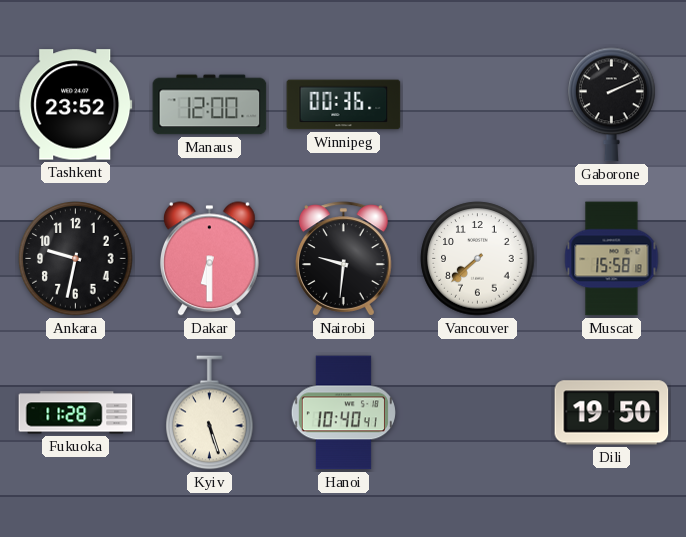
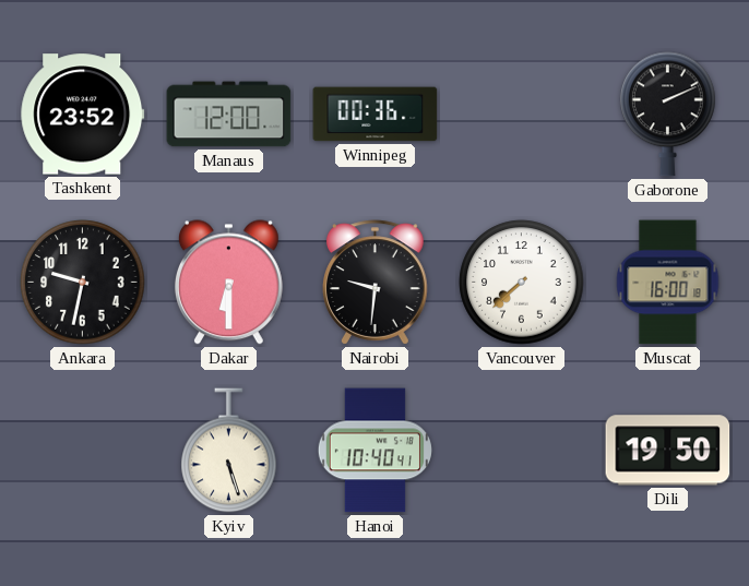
Muscat: 15:58 -> 16:00
Fukuoka: 11:28 -> none
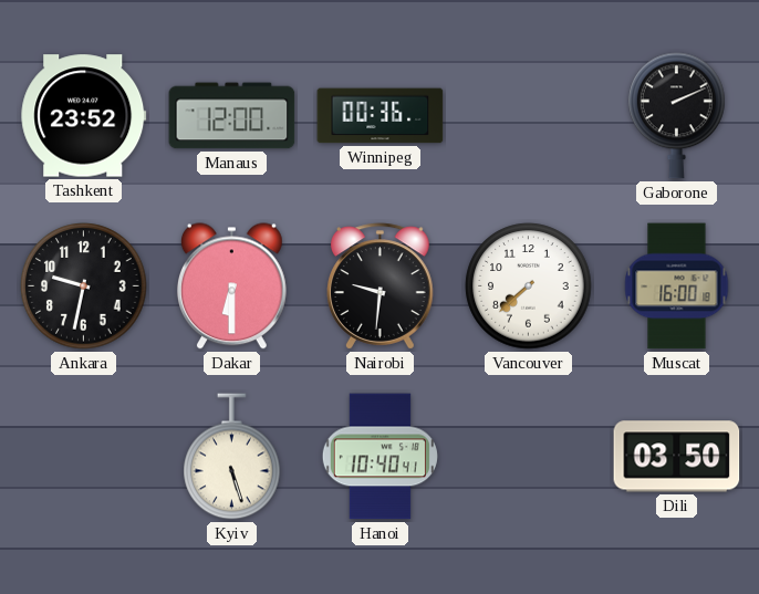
Dili: 19:50 -> 03:50
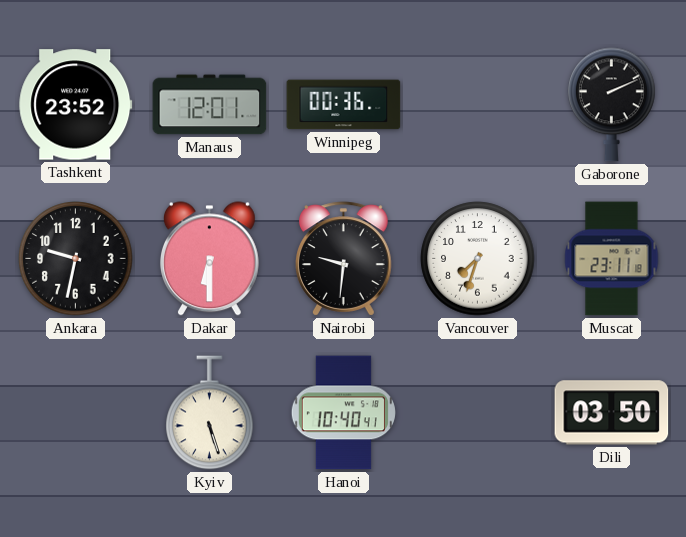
Manaus: 12:00 -> 12:01
Vancouver: 7:38 -> 7:33
Muscat: 16:00 -> 23:11
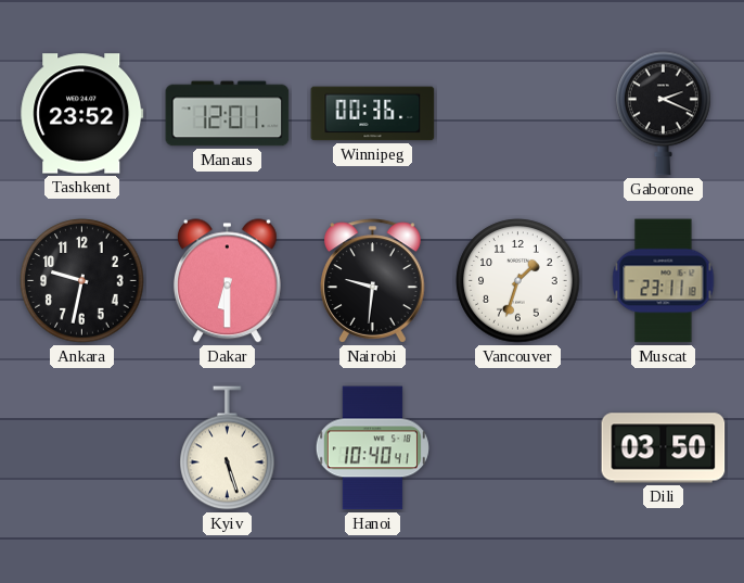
Gaborone: 2:11 -> 2:19
Vancouver: 7:33 -> 1:33
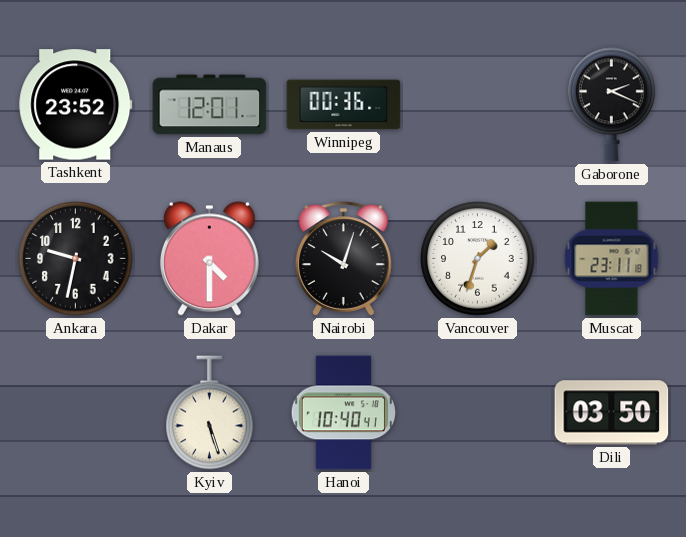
Dakar: 6:30 -> 4:30
Nairobi: 9:31 -> 10:03
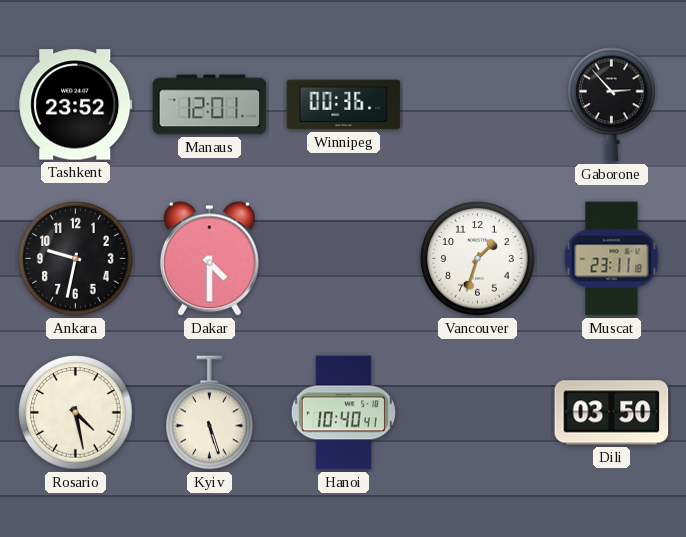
Gaborone: 2:19 -> 2:53
Nairobi: 10:03 -> none
Rosario: none -> 4:28
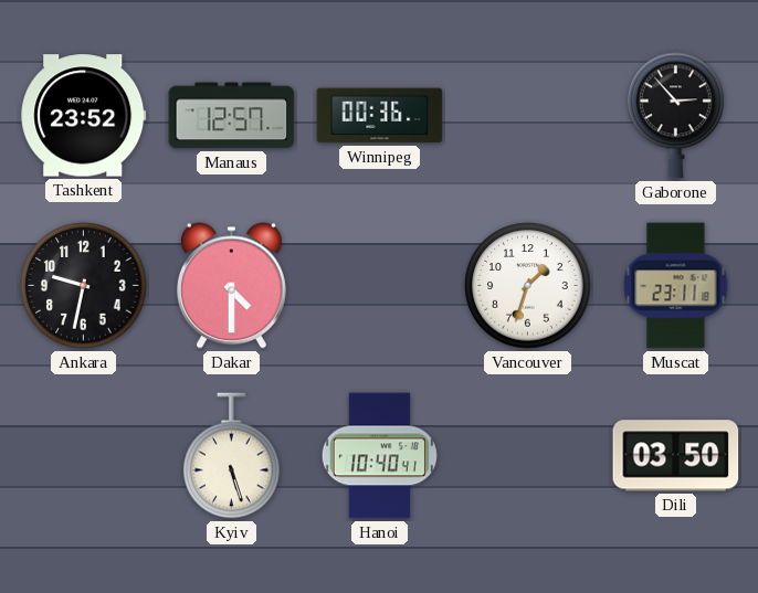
Manaus: 12:01 -> 12:57
Rosario: 4:28 -> none
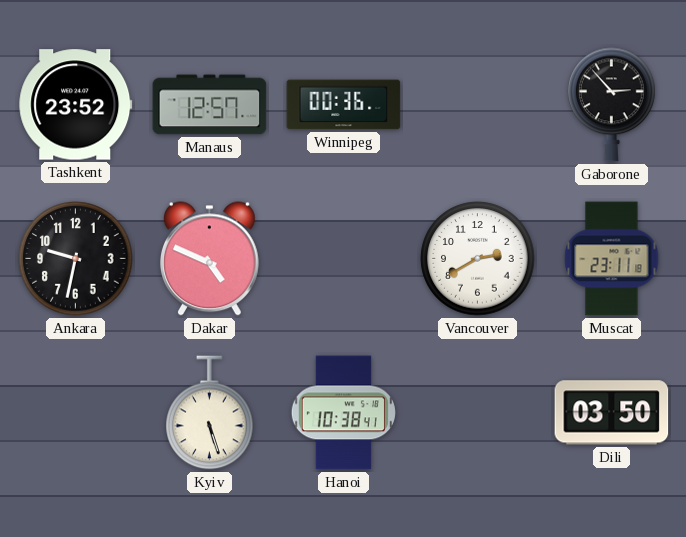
Dakar: 4:30 -> 4:49
Vancouver: 1:33 -> 2:40
Hanoi: 10:40 -> 10:38
